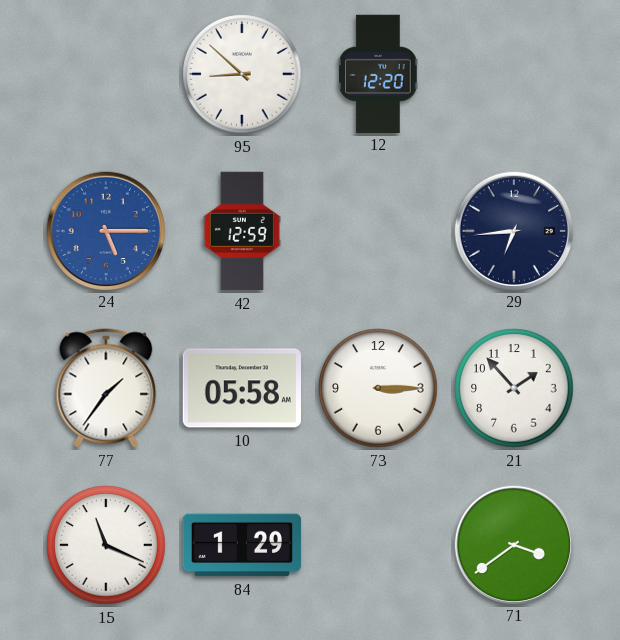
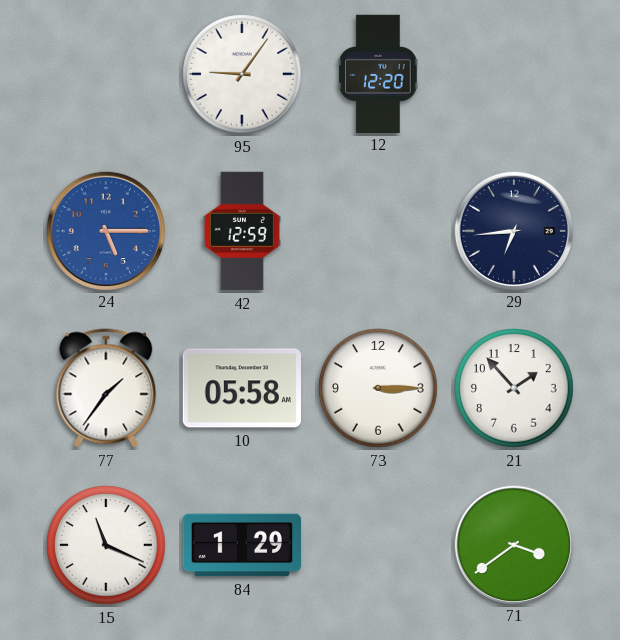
95: 8:52 -> 9:06
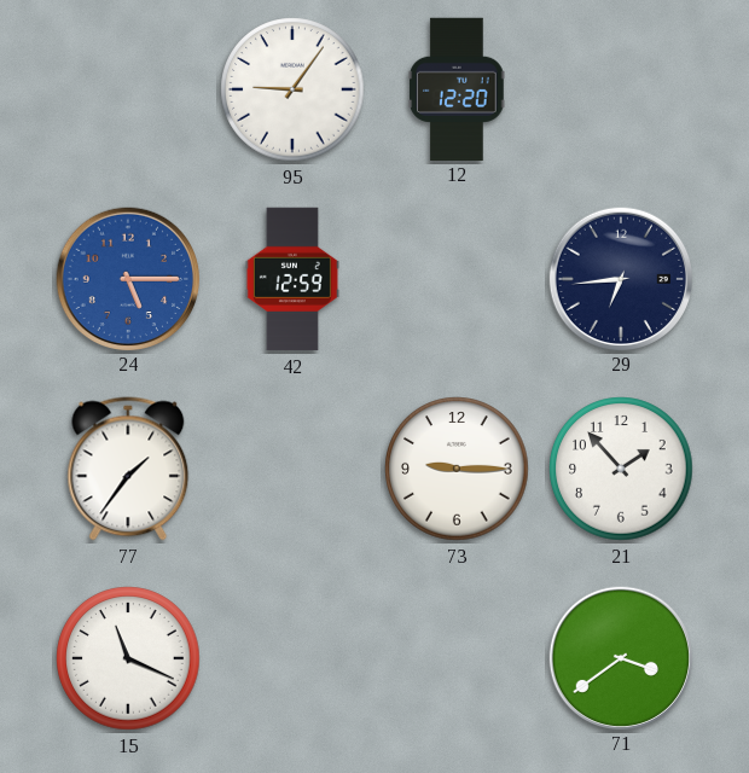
10: 05:58 -> none
73: 3:15 -> 9:15
84: 1:29 -> none
